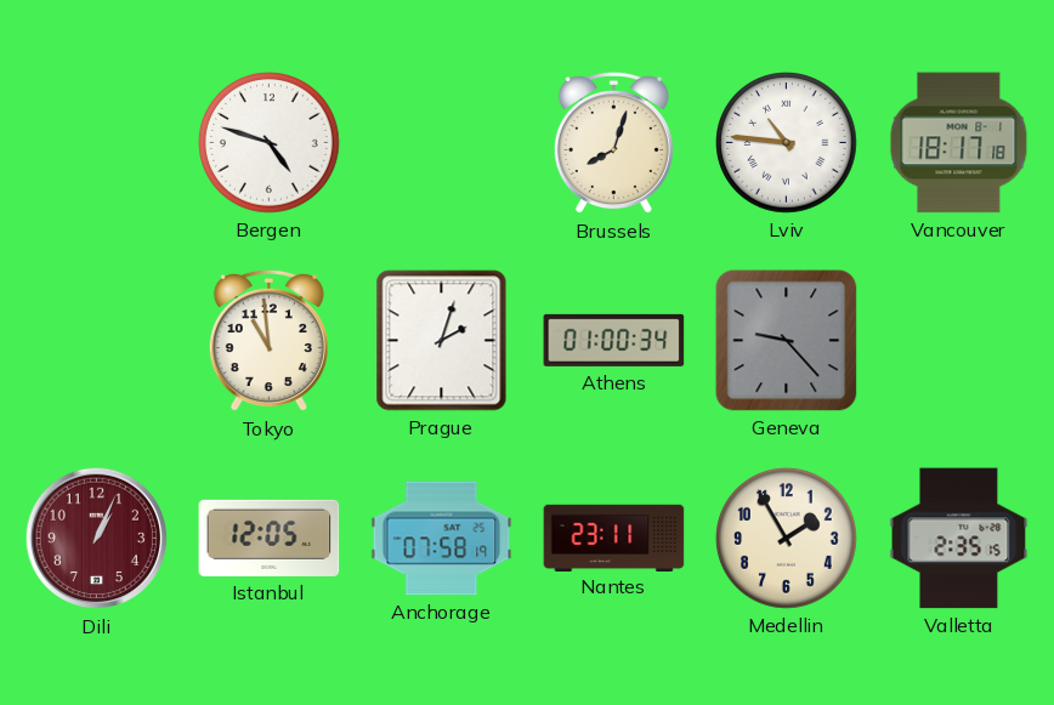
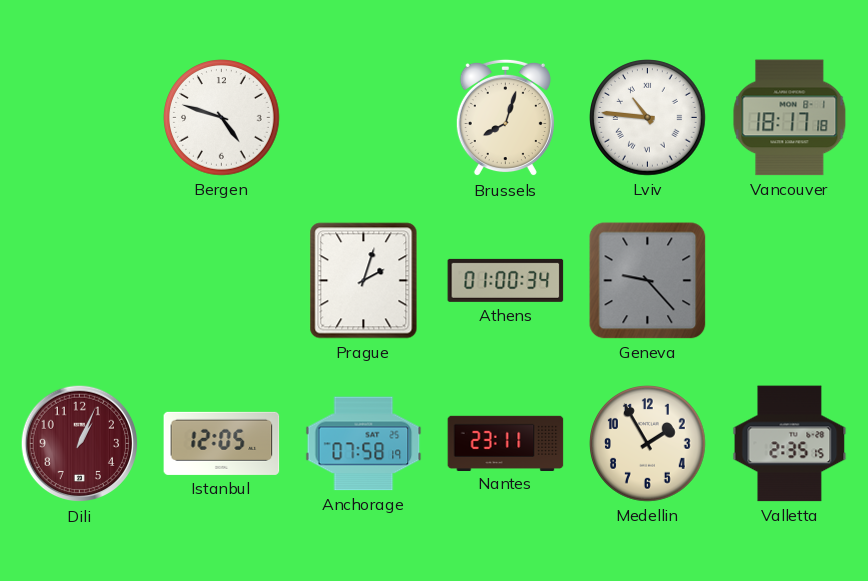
Tokyo: 10:59 -> none
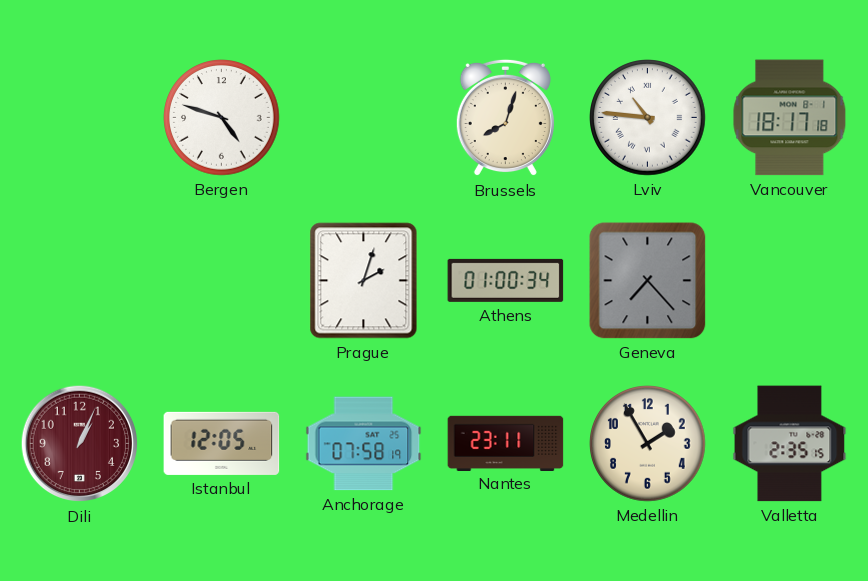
Geneva: 9:23 -> 7:23
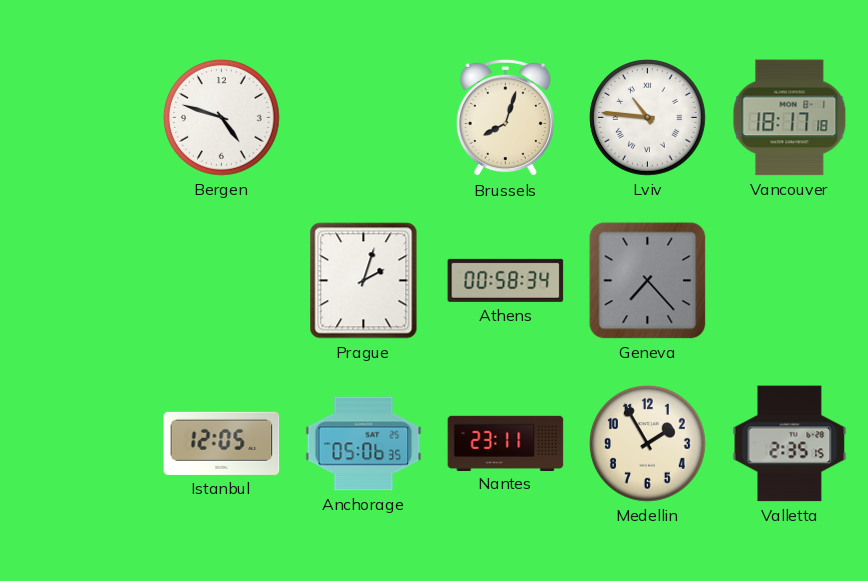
Athens: 01:00 -> 00:58
Dili: 1:04 -> none
Anchorage: 07:58 -> 05:06
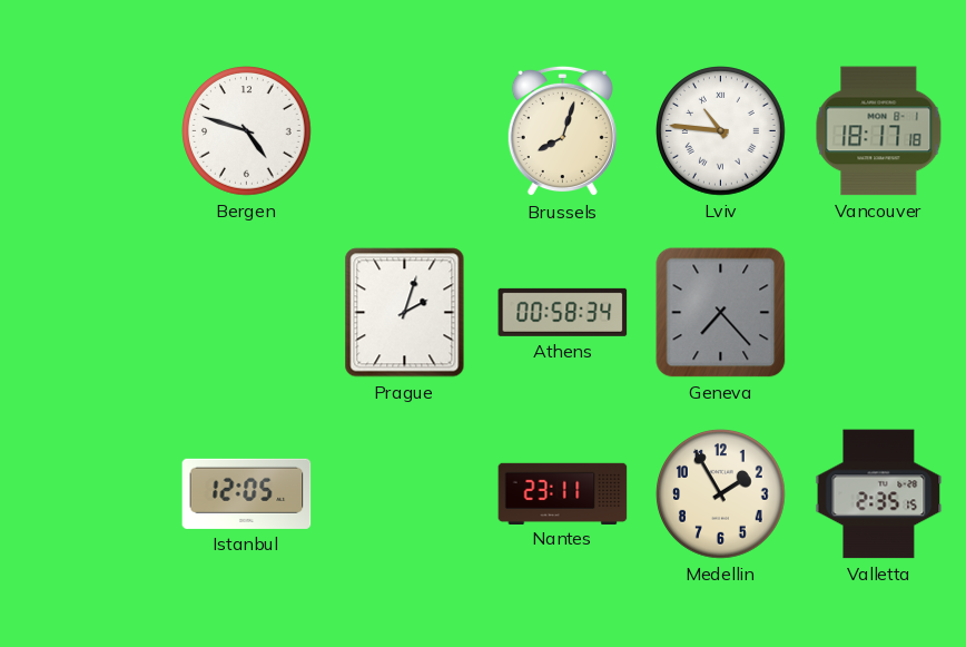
Anchorage: 05:06 -> none
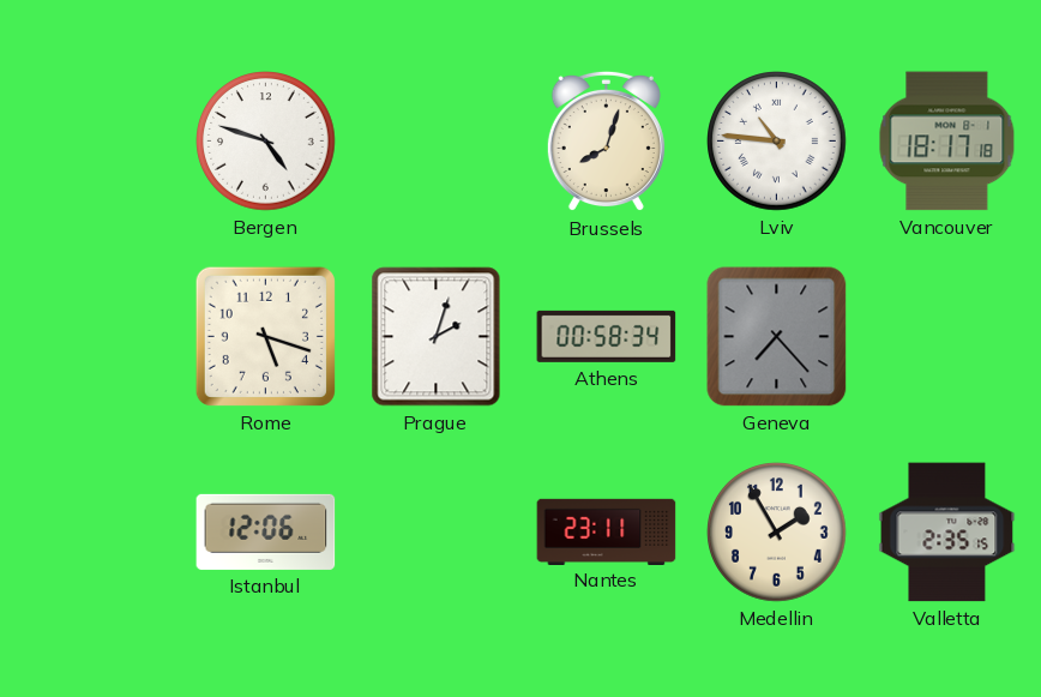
Rome: none -> 5:18
Istanbul: 12:05 -> 12:06
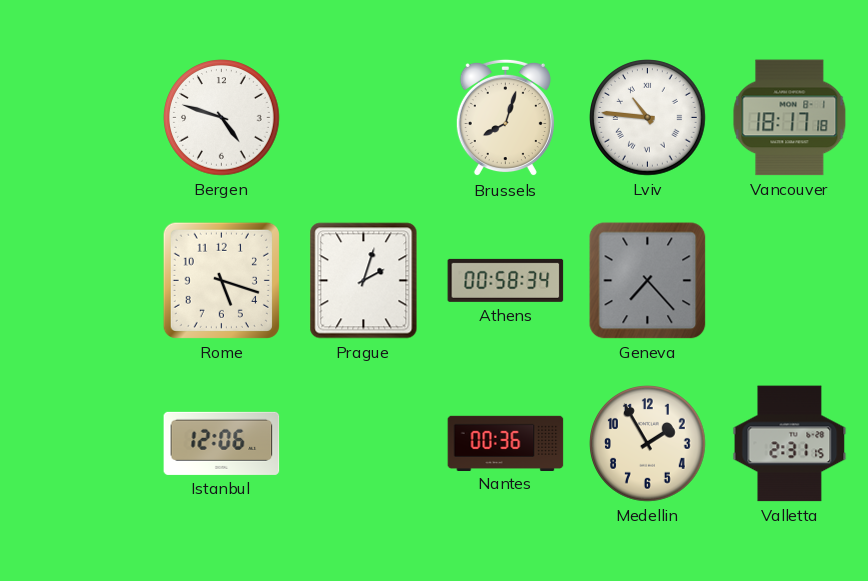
Nantes: 23:11 -> 00:36
Valletta: 2:35 -> 2:31
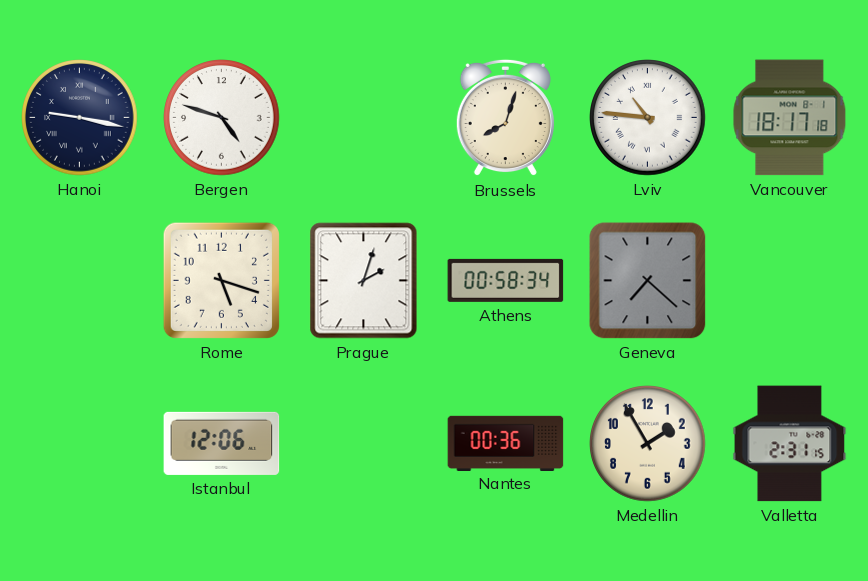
Hanoi: none -> 9:17
Geneva: 7:23 -> 7:22
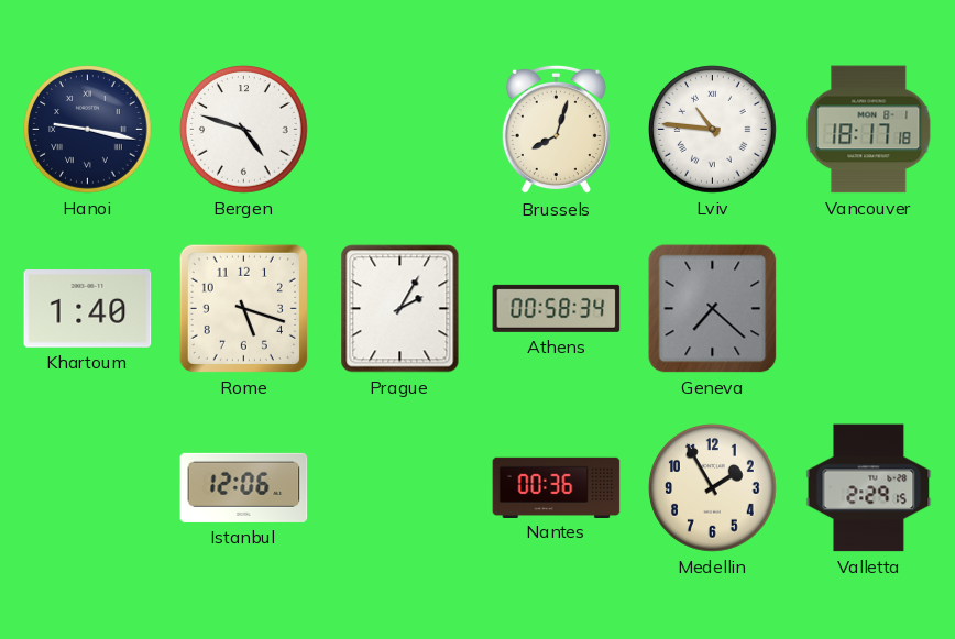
Khartoum: none -> 1:40
Prague: 2:03 -> 2:05
Valletta: 2:31 -> 2:29
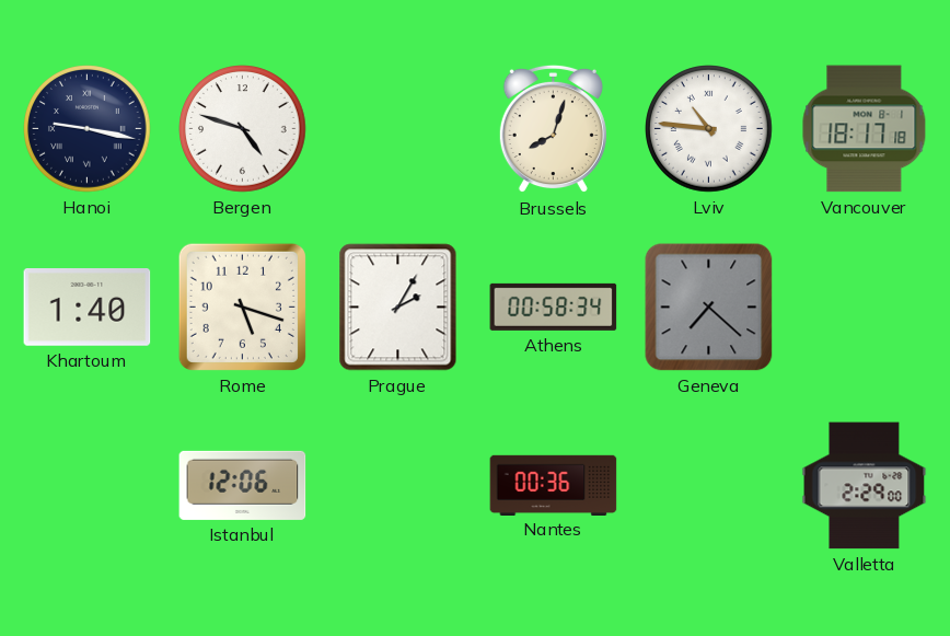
Medellin: 1:55 -> none
Valletta: 2:29:15 -> 2:29:00
